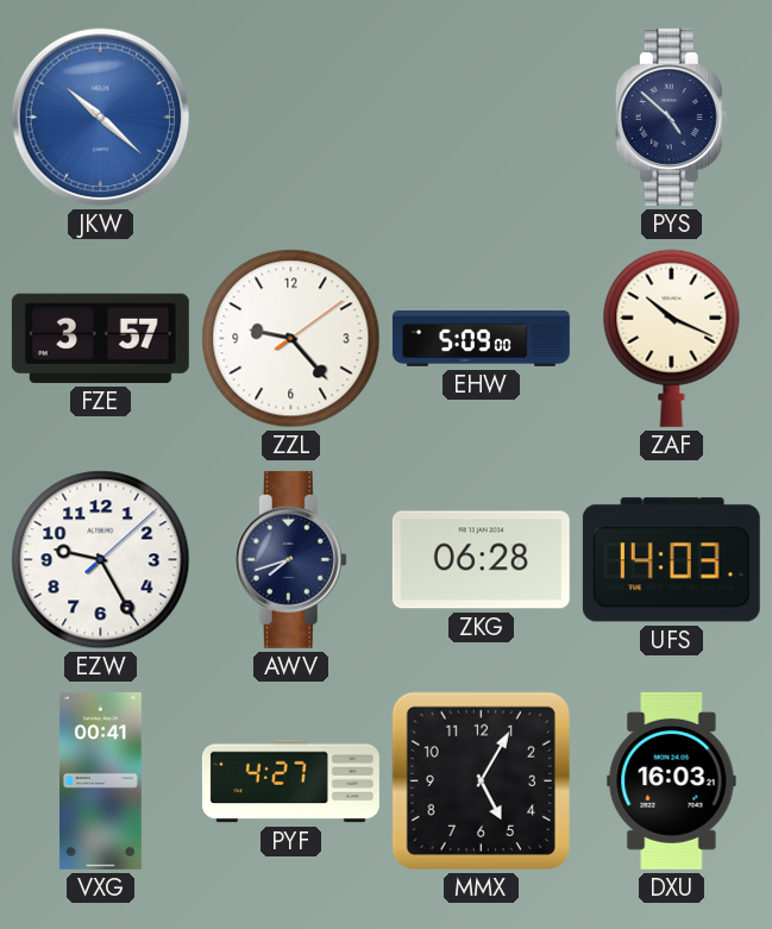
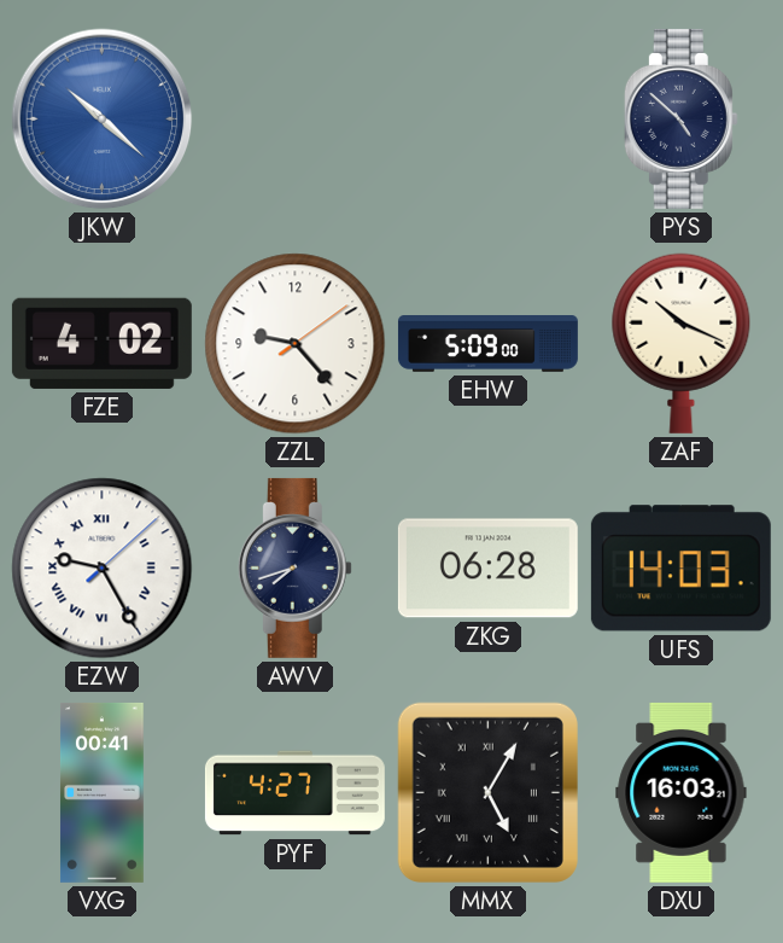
FZE: 3:57 -> 4:02
EZW numerals: Arabic -> Roman
MMX numerals: Arabic -> Roman
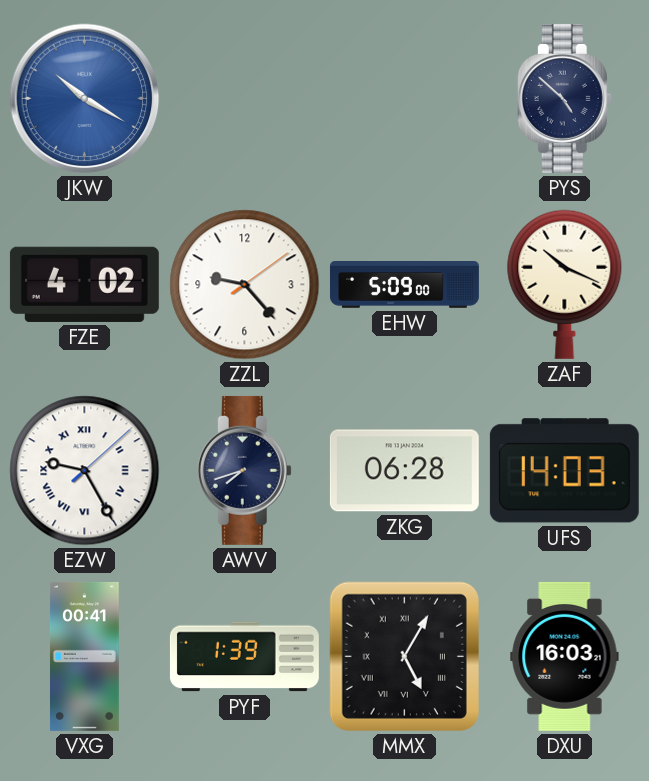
JKW: 10:22 -> 10:20
PYF: 4:27 -> 1:39
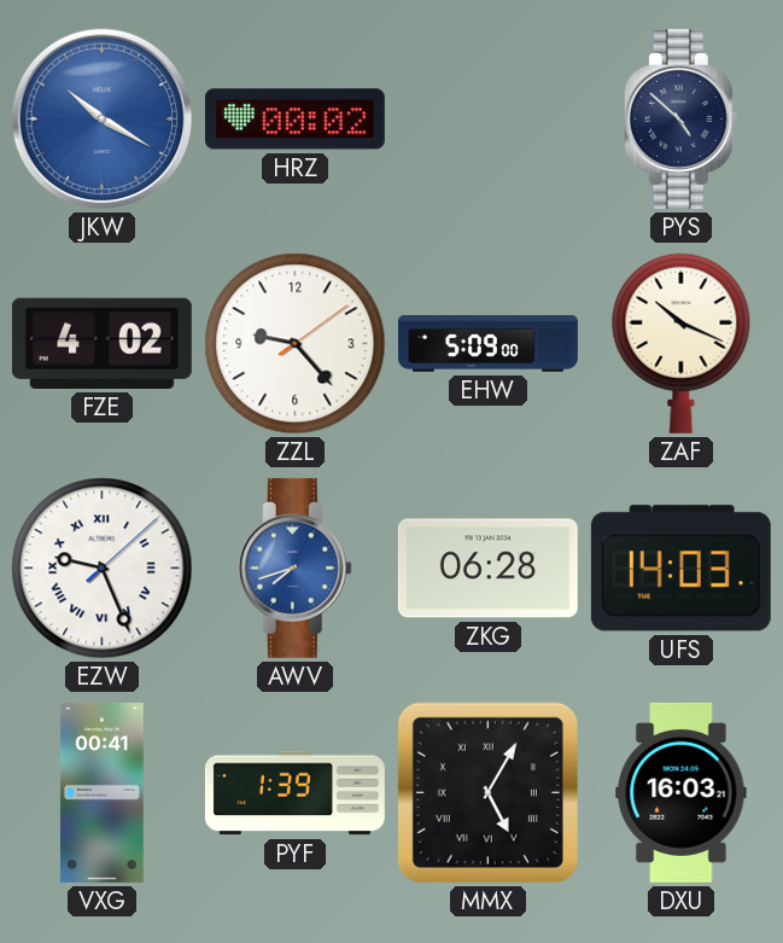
HRZ: none -> 00:02
EZW: 9:25 -> 9:26
AWV dial: navy -> blue
